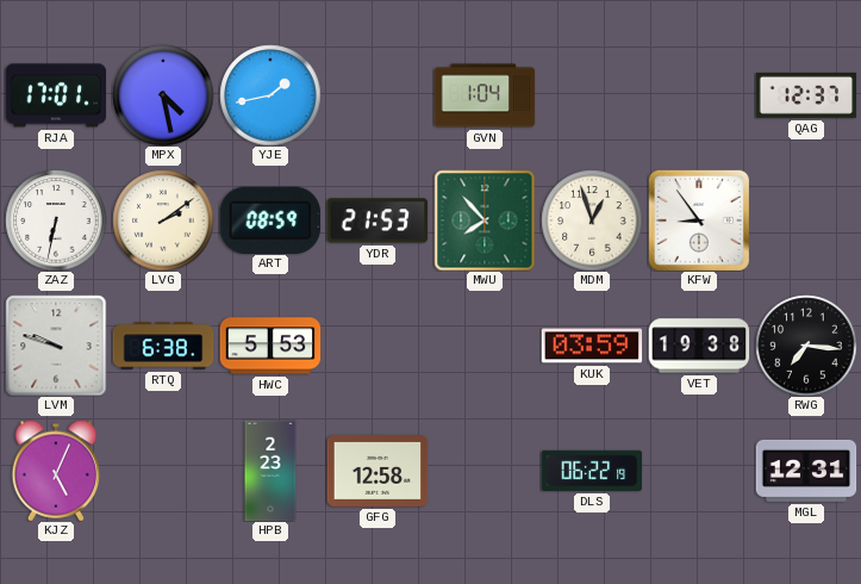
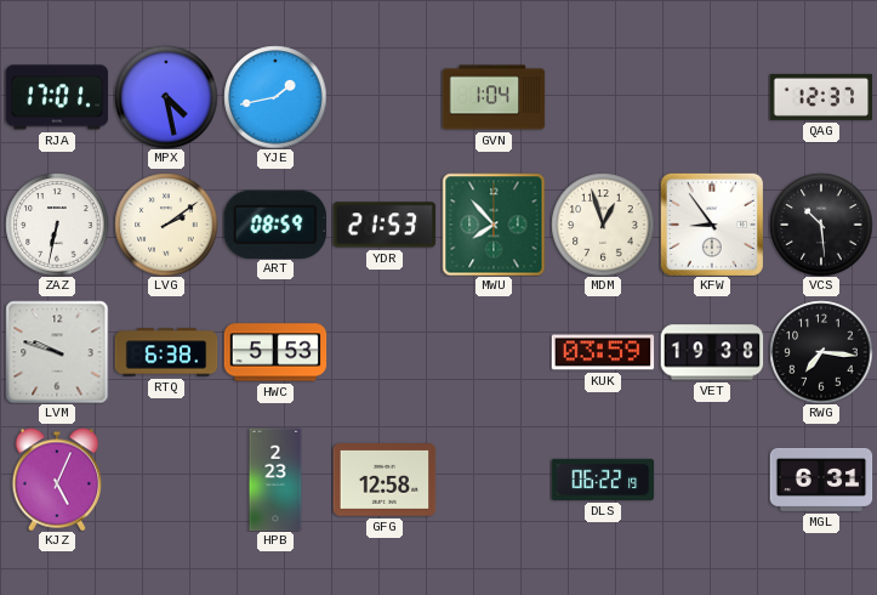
VCS: none -> 10:29
MGL: 12:31 -> 6:31
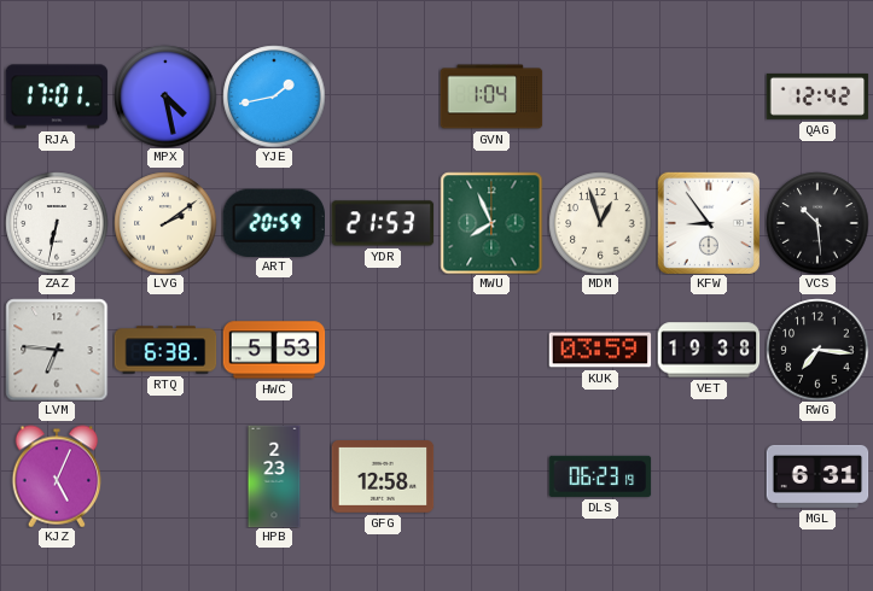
QAG: 12:37 -> 12:42
ART: 08:59 -> 20:59
MWU: 7:53 -> 7:56
LVM: 9:48 -> 6:46
DLS: 06:22 -> 06:23
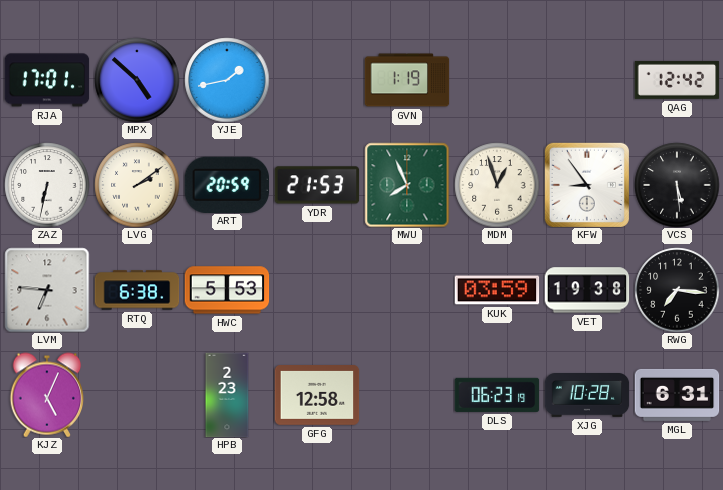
MPX: 4:28 -> 4:52
GVN: 1:04 -> 1:19
VCS: 10:29 -> 5:29
XJG: none -> 10:28
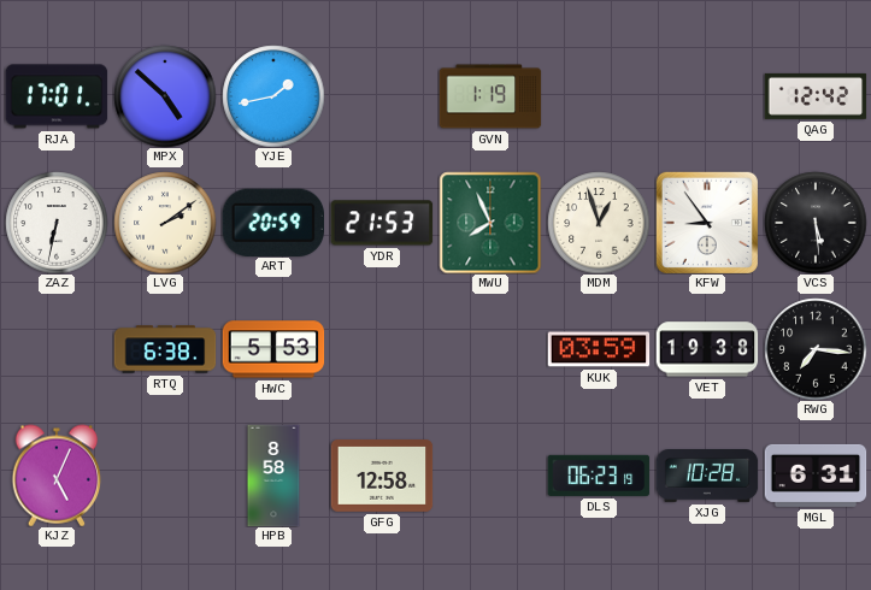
LVM: 6:46 -> none
HPB: 2:23 -> 8:58
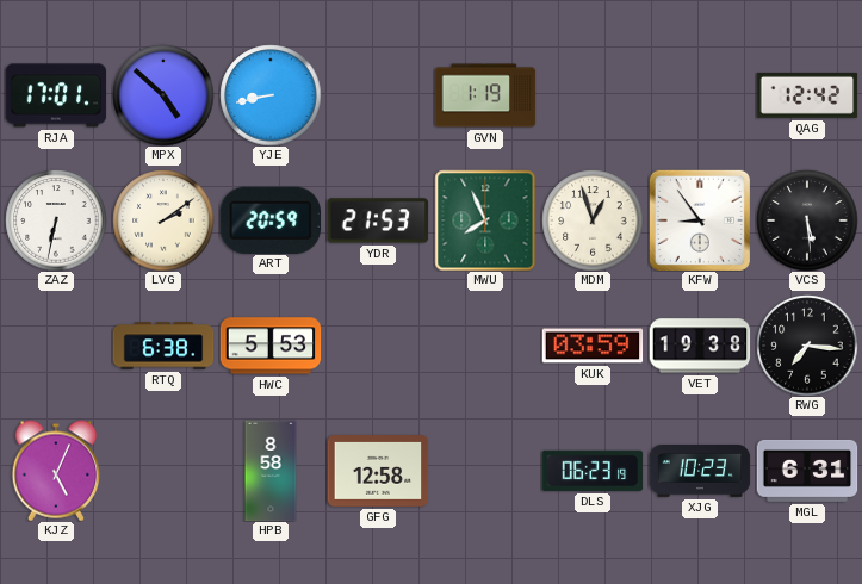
YJE: 1:43 -> 8:43
XJG: 10:28 -> 10:23
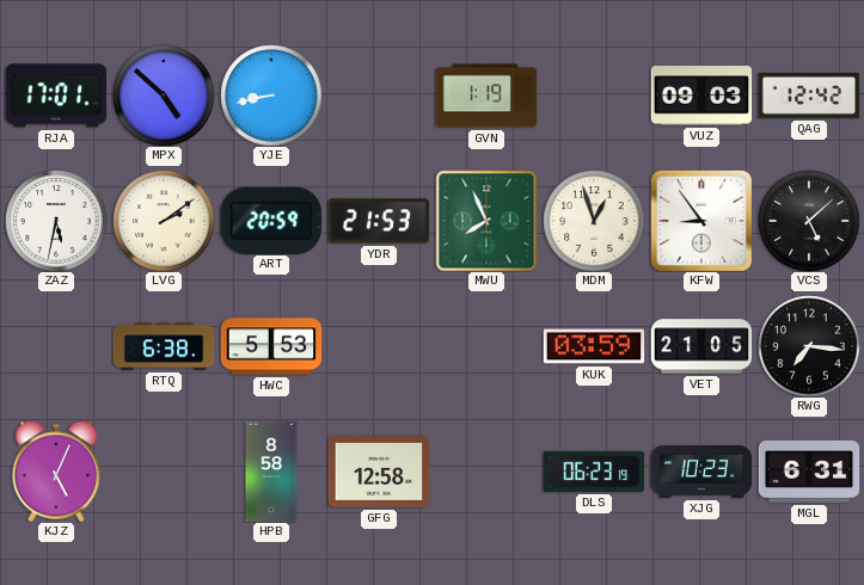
VUZ: none -> 09:03
ZAZ: 6:32 -> 5:32
VCS: 5:29 -> 5:08
VET: 19:38 -> 21:05
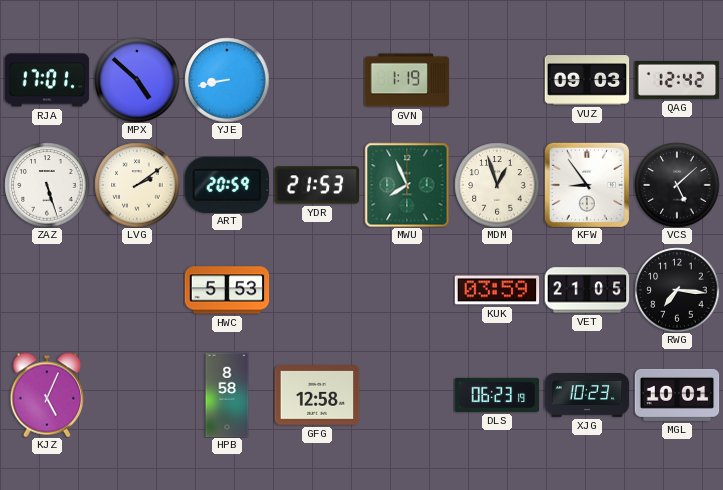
ZAZ: 5:32 -> 5:27
RTQ: 6:38 -> none
MGL: 6:31 -> 10:01
